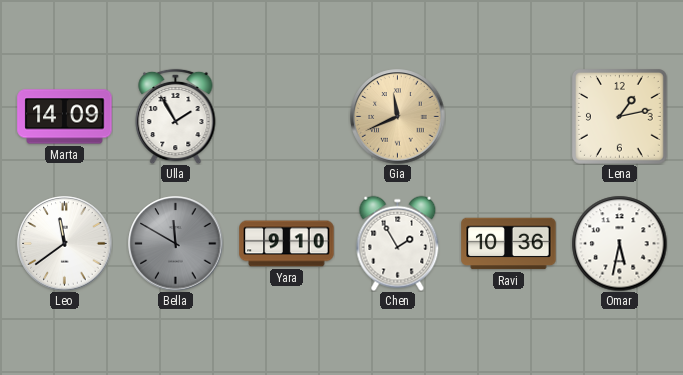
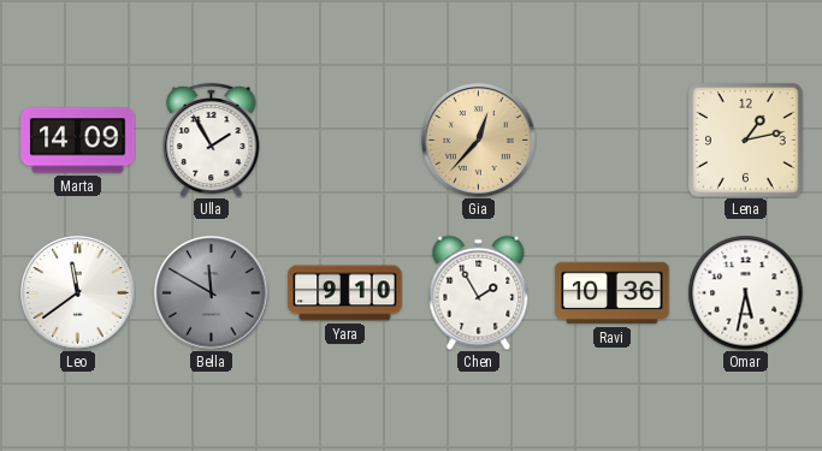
Gia: 11:41 -> 12:37
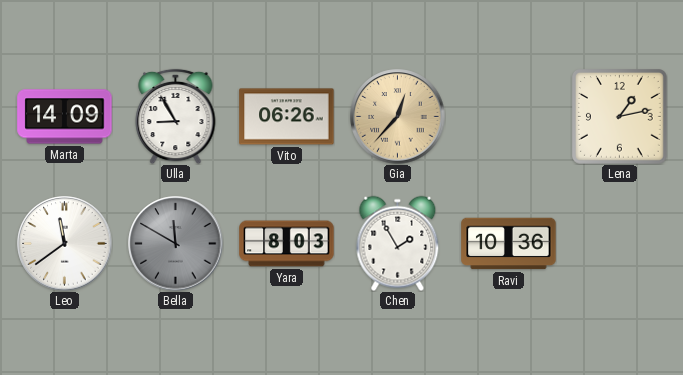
Ulla: 1:55 -> 8:55
Vito: none -> 06:26
Yara: 9:10 -> 8:03
Omar: 5:32 -> none
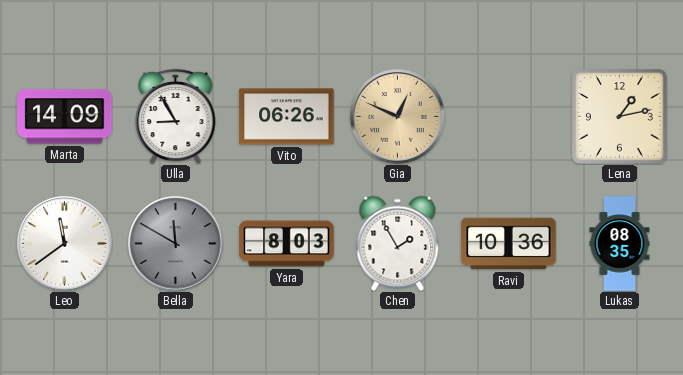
Gia: 12:37 -> 12:49
Lukas: none -> 08:35
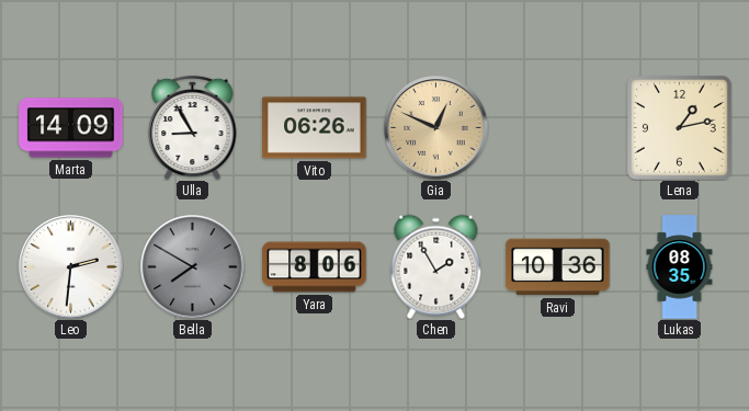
Leo: 11:39 -> 2:31
Bella: 11:50 -> 7:50
Yara: 8:03 -> 8:06
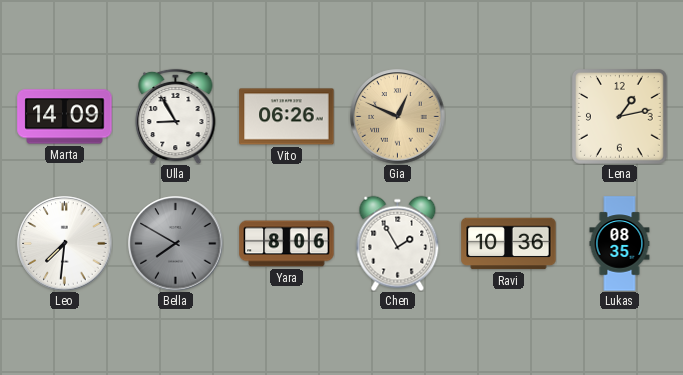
Leo: 2:31 -> 7:31
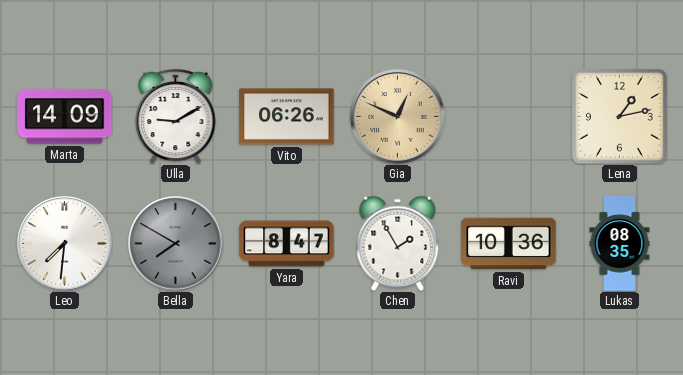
Ulla: 8:55 -> 9:10
Yara: 8:06 -> 8:47
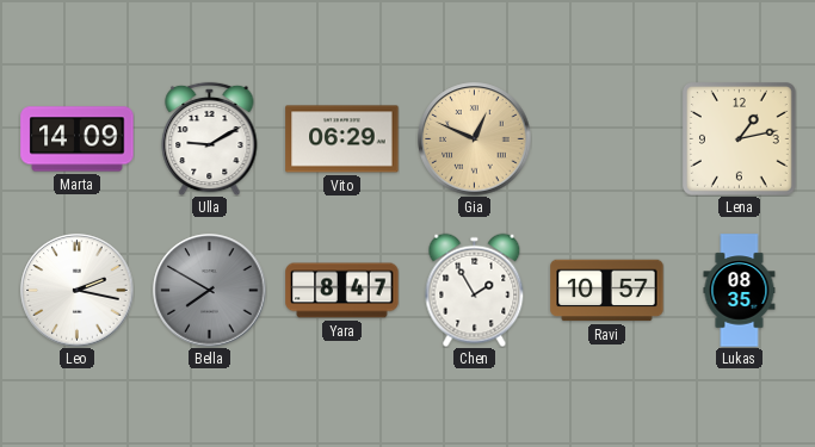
Vito: 06:26 -> 06:29
Leo: 7:31 -> 2:17
Ravi: 10:36 -> 10:57
